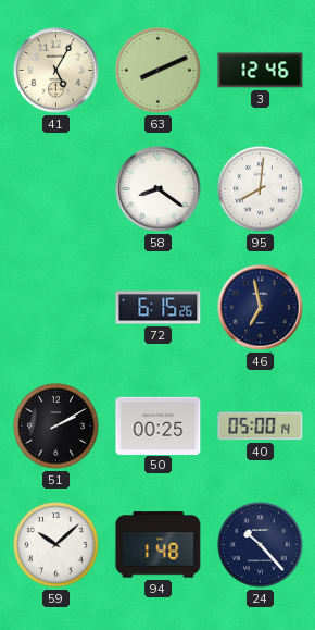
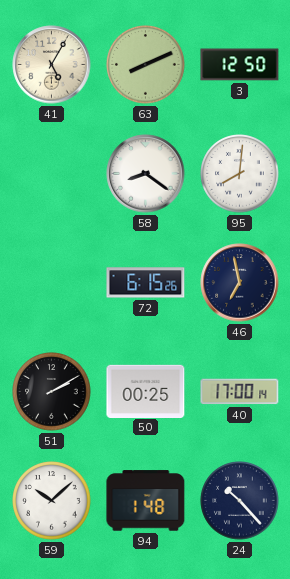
3: 12:46 -> 12:50
40: 05:00 -> 17:00
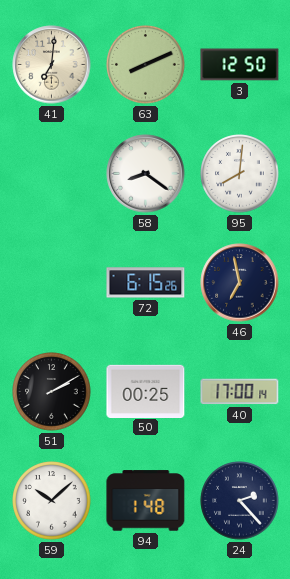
41: 5:05 -> 7:01
24: 10:23 -> 2:23
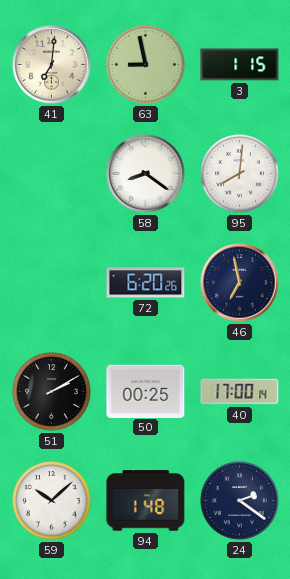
63: 8:11 -> 8:58
3: 12:50 -> 1:15
72: 6:15 -> 6:20
24: 2:23 -> 2:21
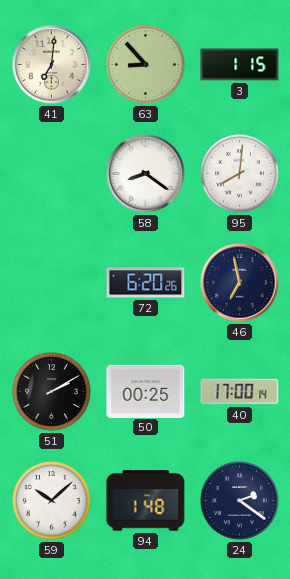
63: 8:58 -> 8:53
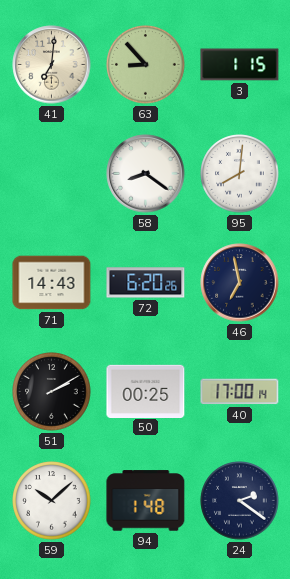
71: none -> 14:43
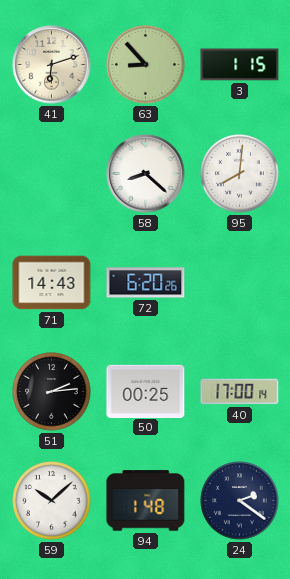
41: 7:01 -> 6:12
58: 8:21 -> 8:22
46: 6:58 -> none
51: 2:10 -> 2:14
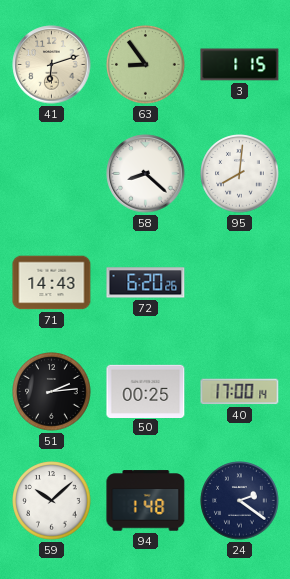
63: 8:53 -> 8:54
